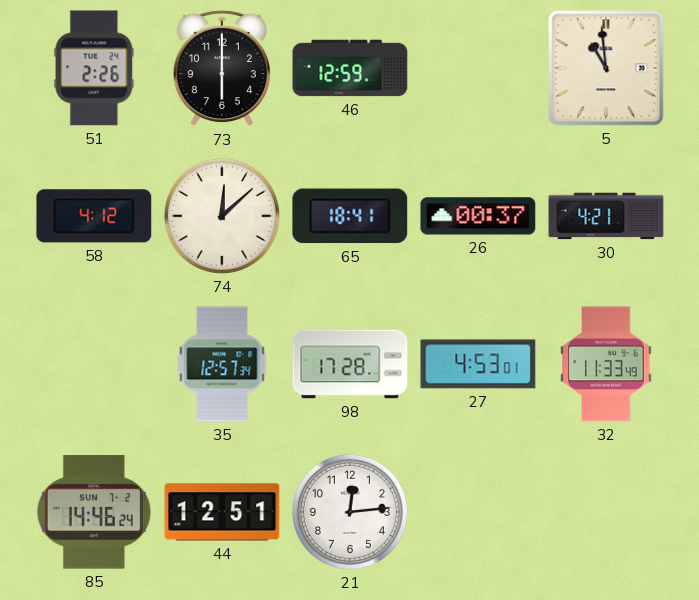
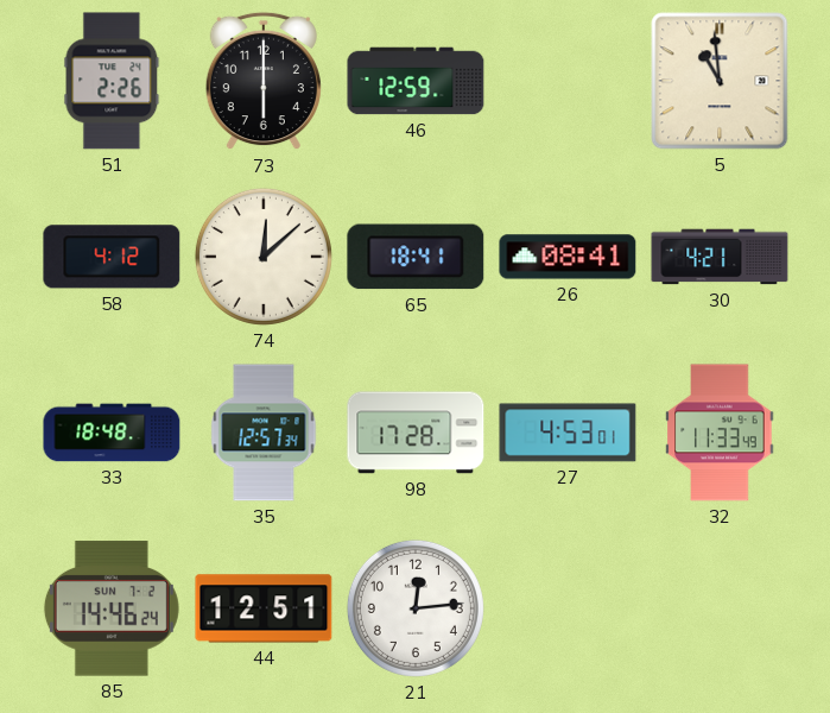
26: 00:37 -> 08:41
33: none -> 18:48
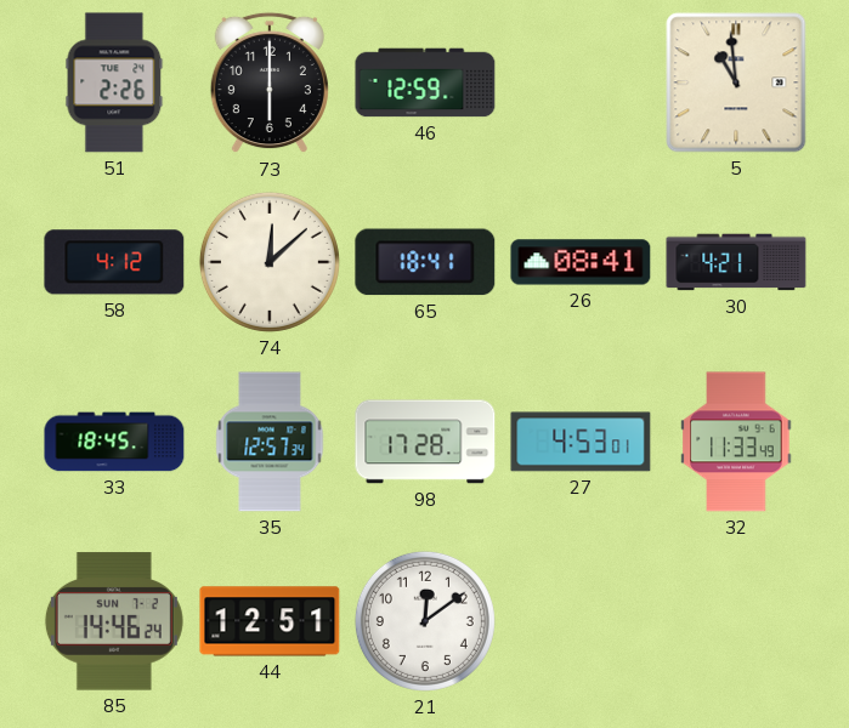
33: 18:48 -> 18:45
21: 12:14 -> 12:09
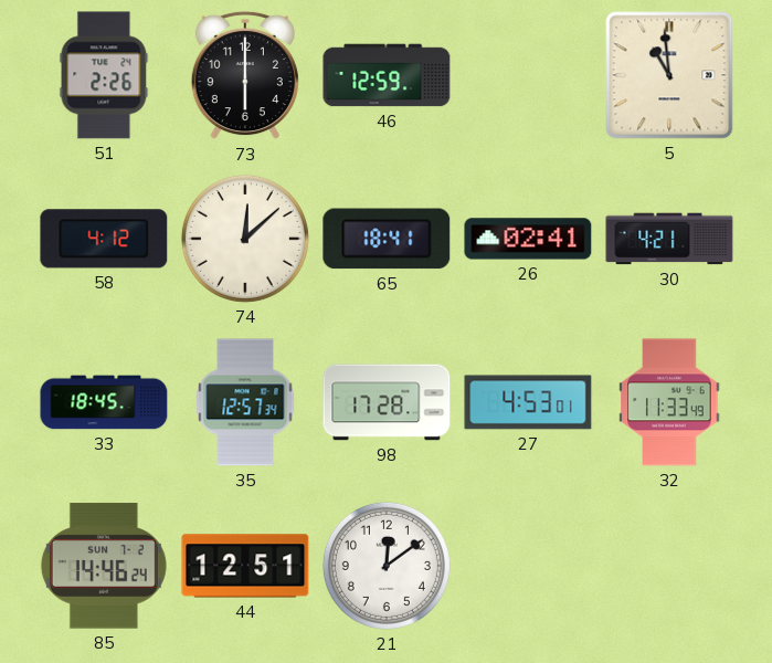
26: 08:41 -> 02:41
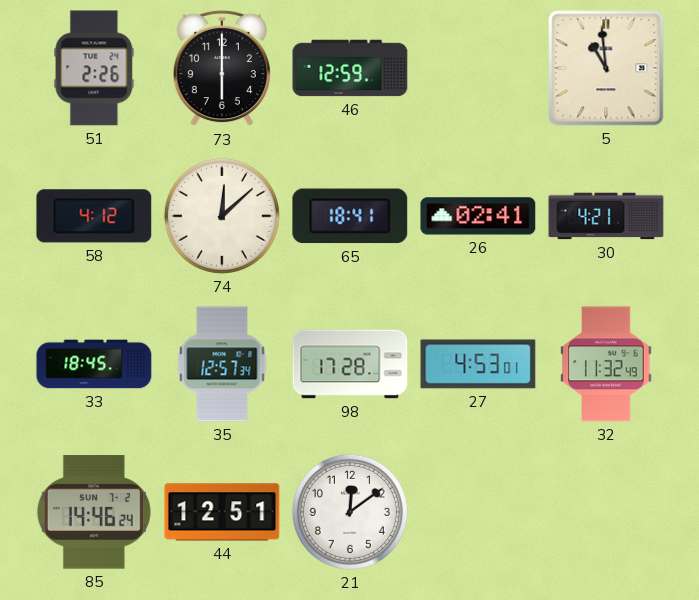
32: 11:33 -> 11:32
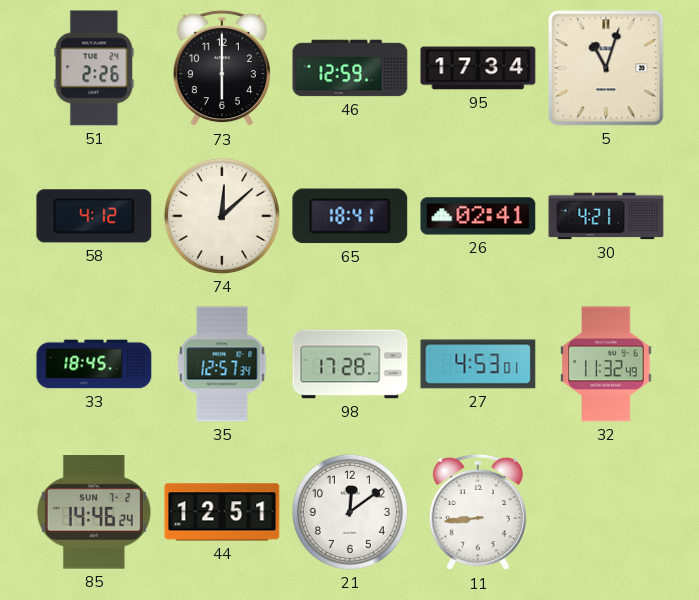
95: none -> 17:34
5: 10:59 -> 11:03
11: none -> 8:44
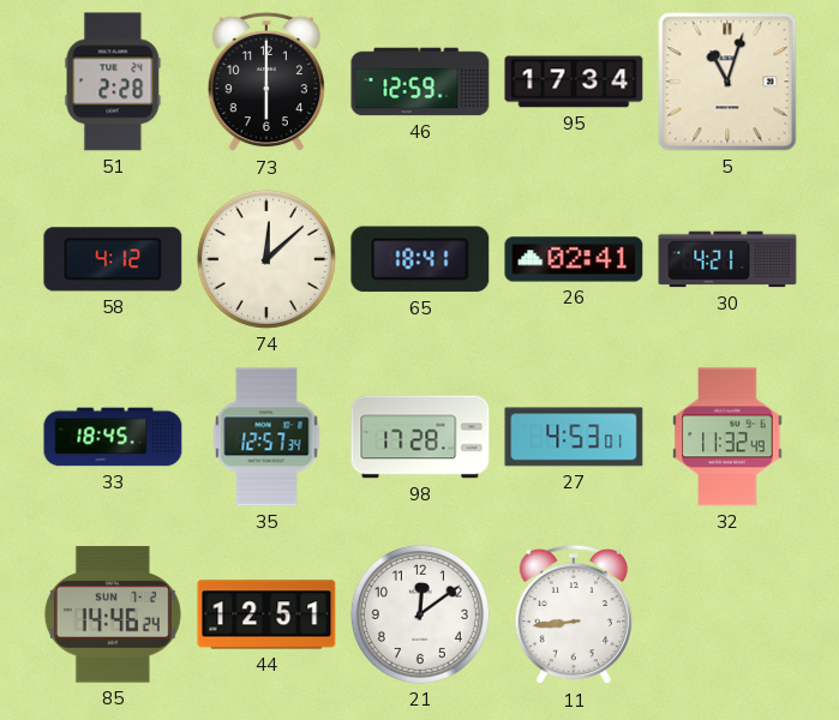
51: 2:26 -> 2:28
